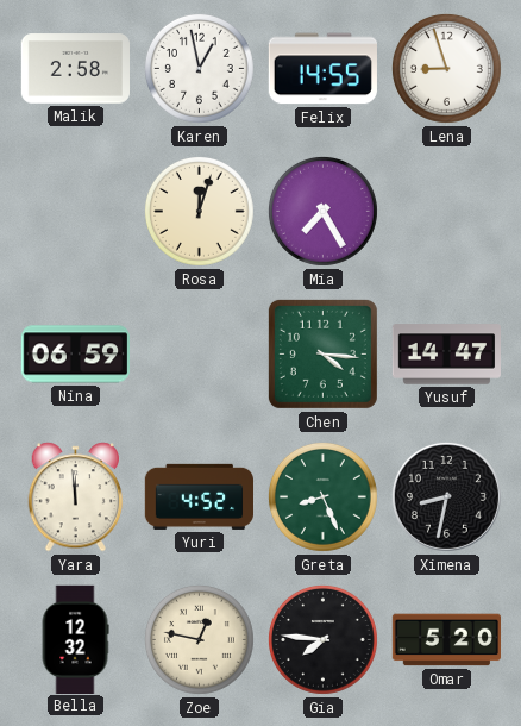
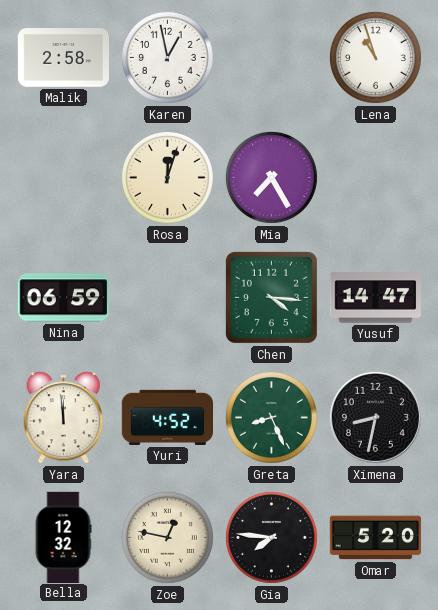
Felix: 14:55 -> none
Lena: 8:57 -> 10:57
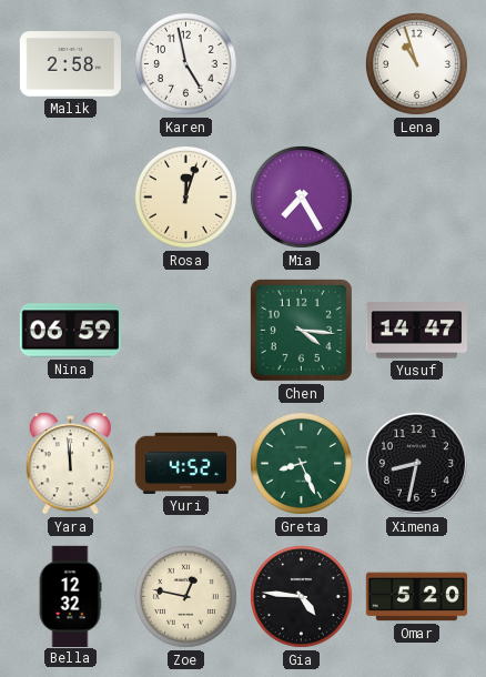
Karen: 12:58 -> 4:58
Gia: 7:46 -> 4:46
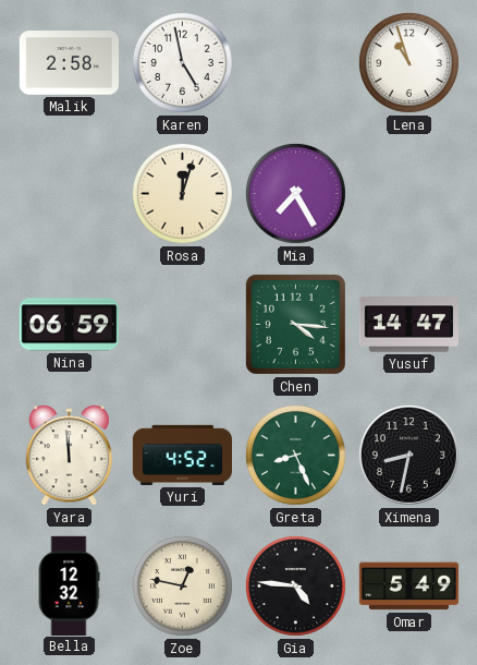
Omar: 5:20 -> 5:49
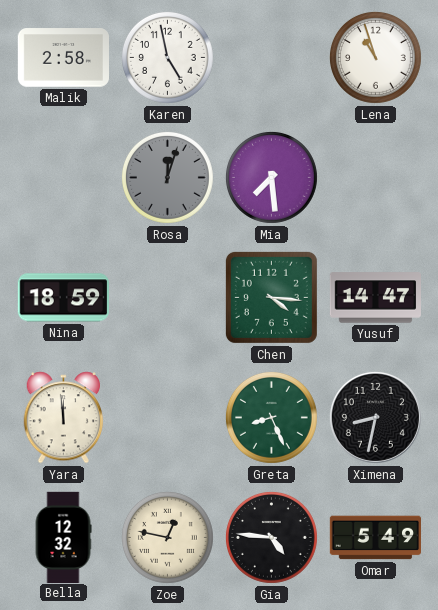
Rosa dial: cream -> grey
Mia: 7:25 -> 7:29
Nina: 06:59 -> 18:59
Yuri: 4:52 -> none
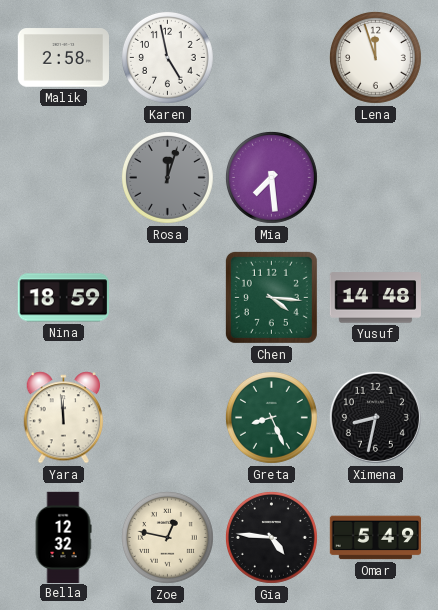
Lena: 10:57 -> 11:57
Yusuf: 14:47 -> 14:48
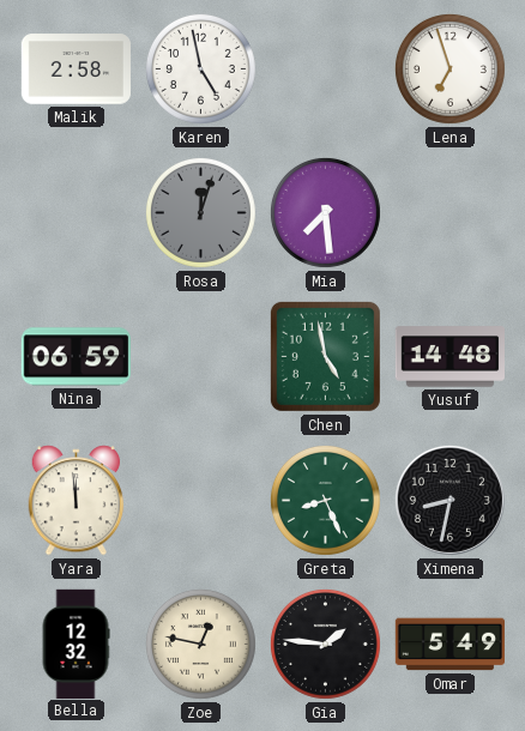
Lena: 11:57 -> 6:57
Nina: 18:59 -> 06:59
Chen: 4:16 -> 4:58
Gia: 4:46 -> 1:46
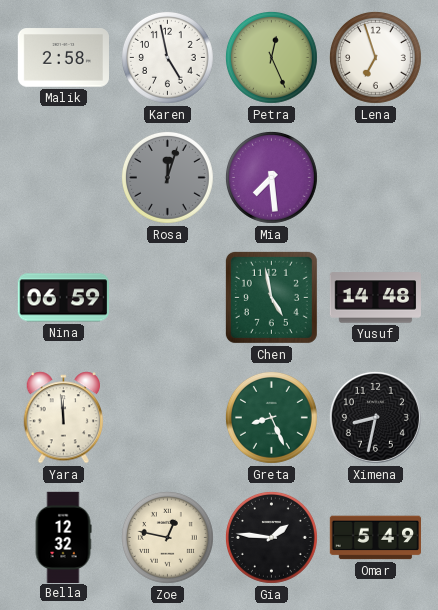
Petra: none -> 12:26
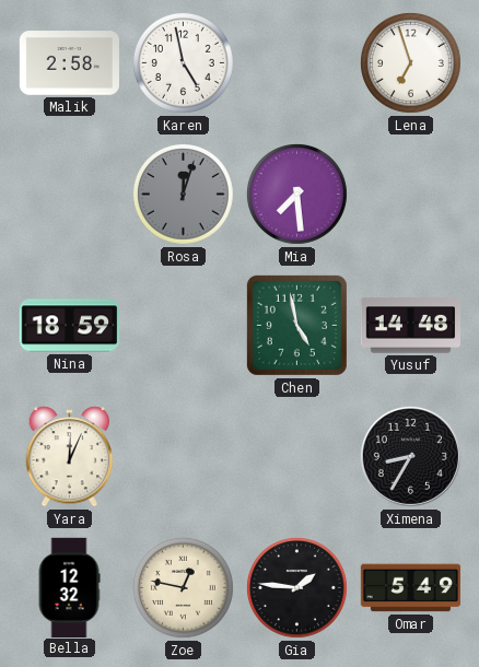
Petra: 12:26 -> none
Nina: 06:59 -> 18:59
Yara: 11:59 -> 12:04
Greta: 8:26 -> none
Ximena: 8:32 -> 8:35
